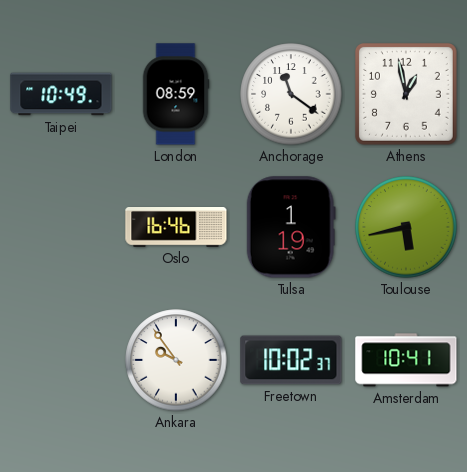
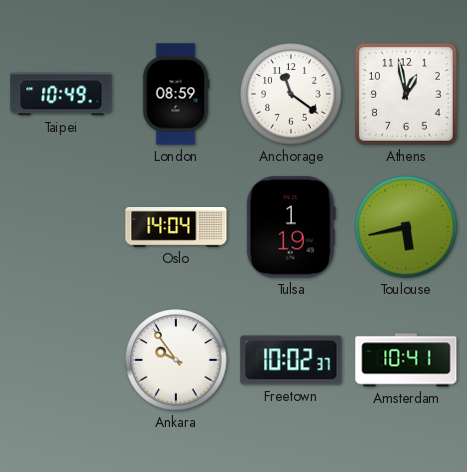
Oslo: 16:46 -> 14:04
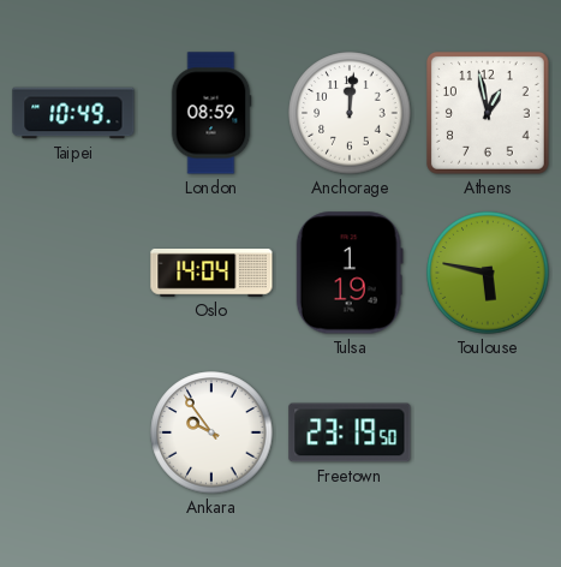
Anchorage: 11:21 -> 12:01
Toulouse: 5:43 -> 5:47
Freetown: 10:02 -> 23:19
Amsterdam: 10:41 -> none
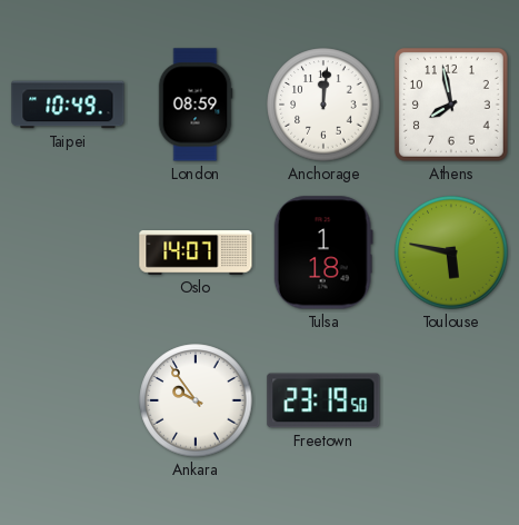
Athens: 12:58 -> 7:58
Oslo: 14:04 -> 14:07
Tulsa: 1:19 -> 1:18
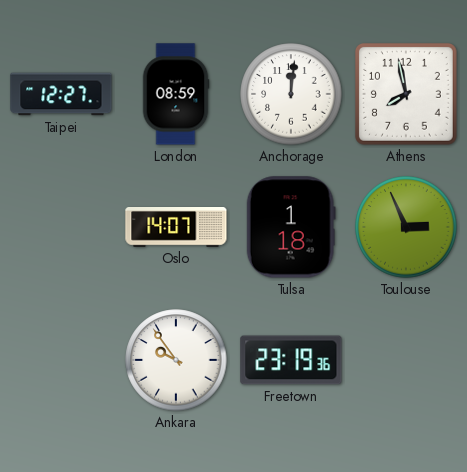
Taipei: 10:49 -> 12:27
Toulouse: 5:47 -> 2:56
Freetown: 23:19:50 -> 23:19:36
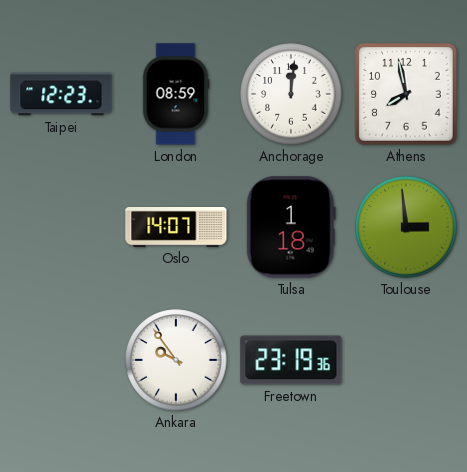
Taipei: 12:27 -> 12:23
Toulouse: 2:56 -> 2:59
